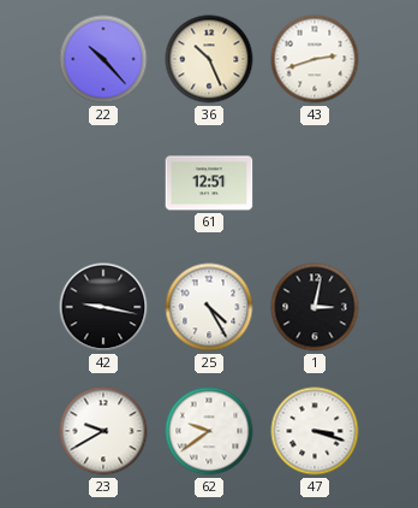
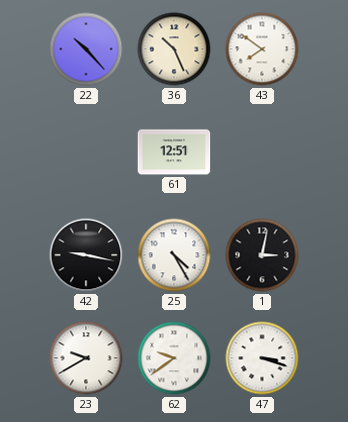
43: 2:42 -> 7:51
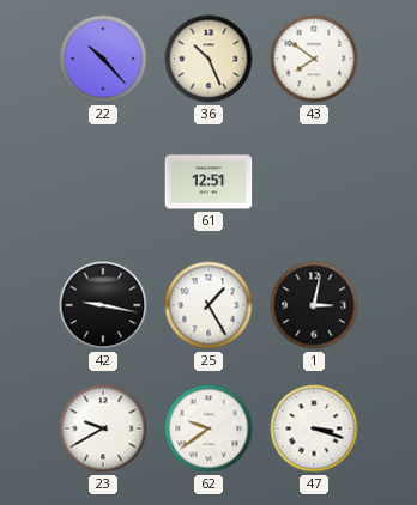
25: 4:25 -> 1:25
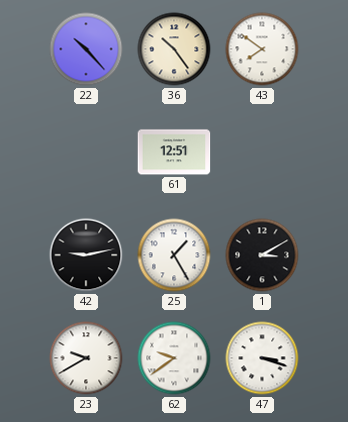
36: 10:26 -> 10:24
42: 9:17 -> 9:13
1: 3:02 -> 3:10
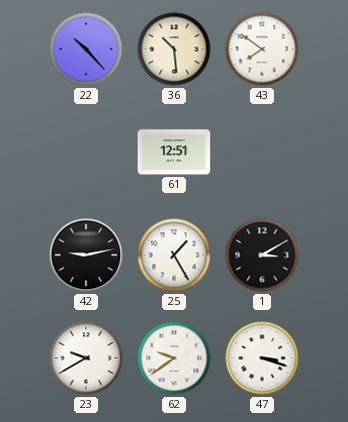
36: 10:24 -> 10:29
